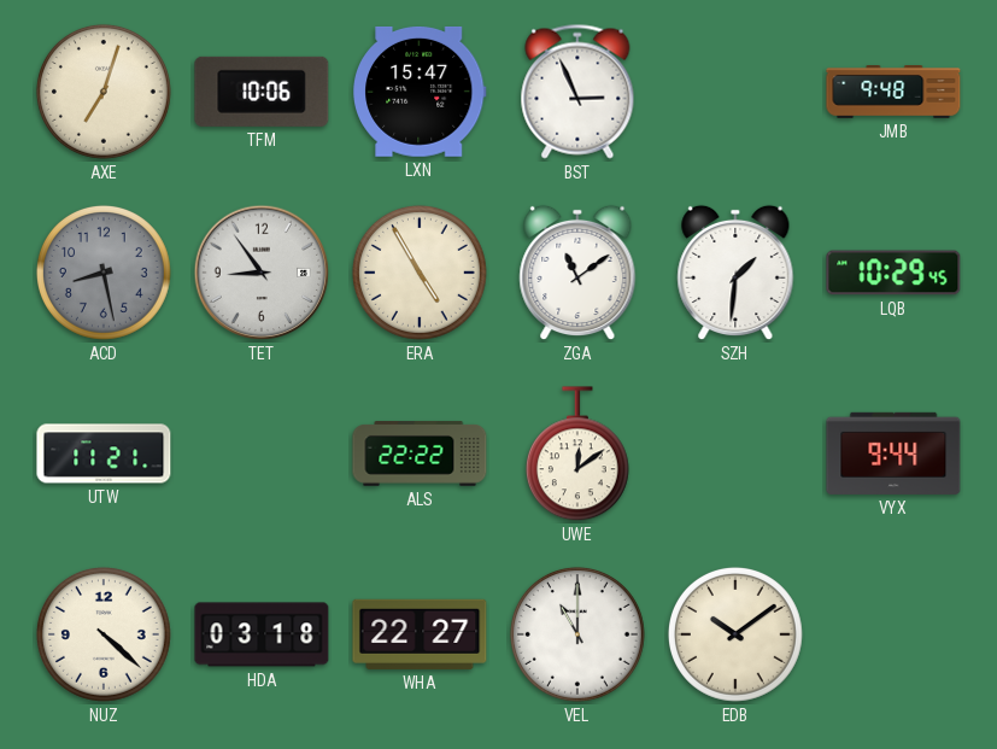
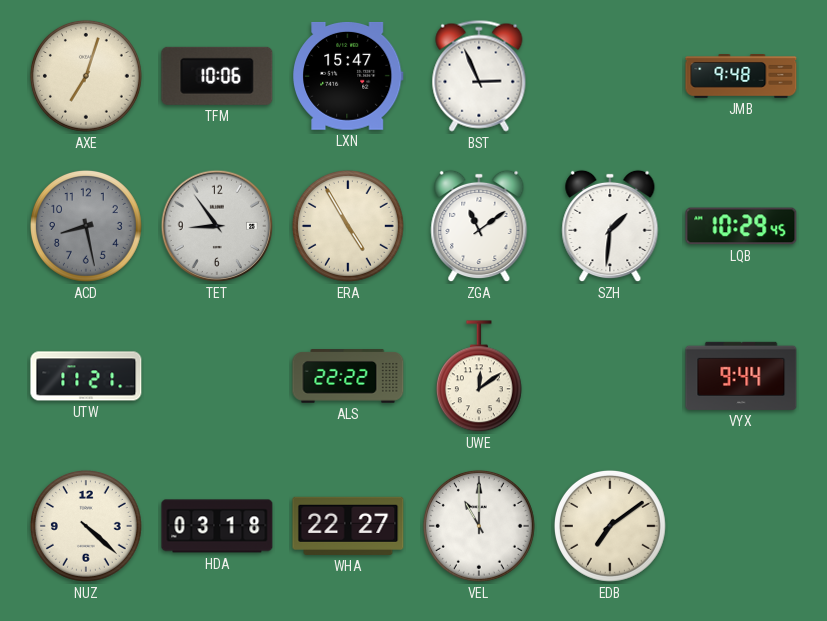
EDB: 10:09 -> 7:09
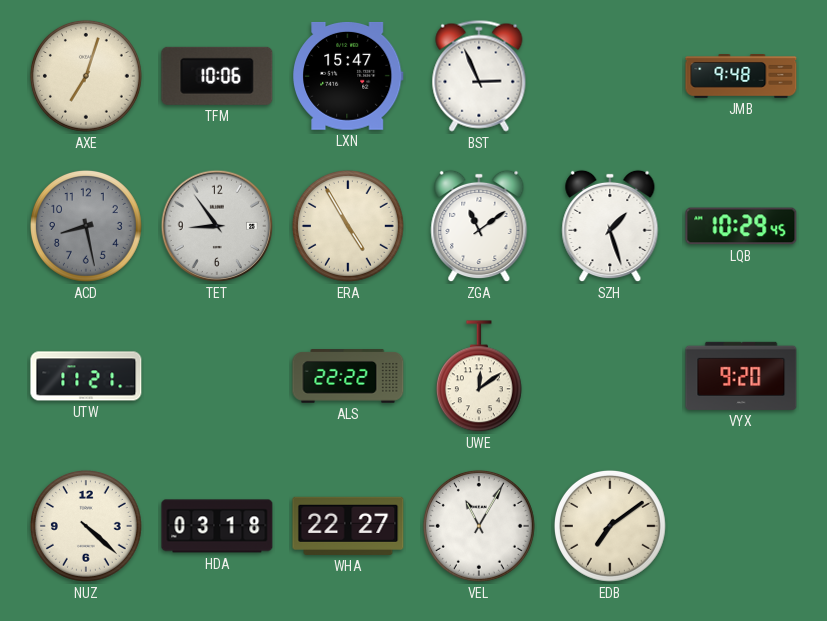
SZH: 1:31 -> 1:27
VYX: 9:44 -> 9:20
VEL: 11:00 -> 11:05
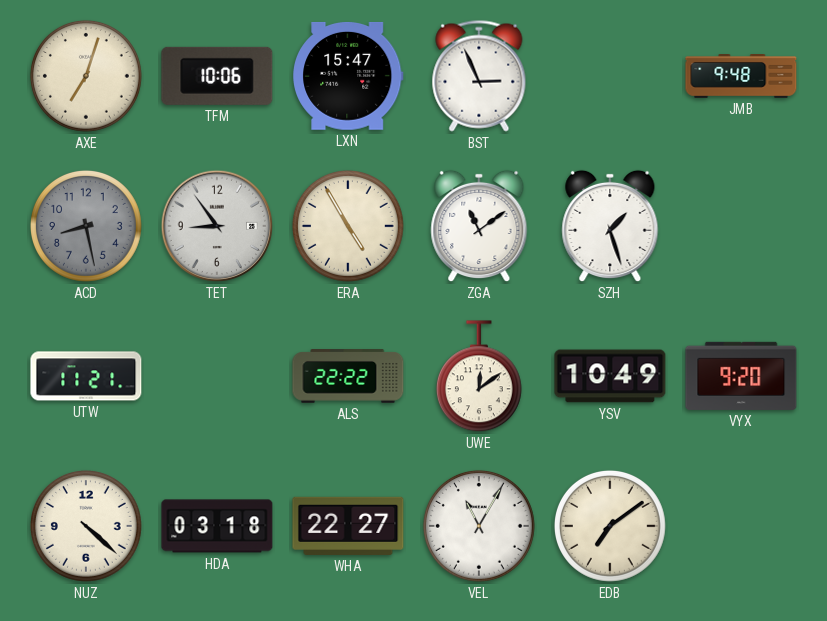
LQB: 10:29 -> none
YSV: none -> 10:49
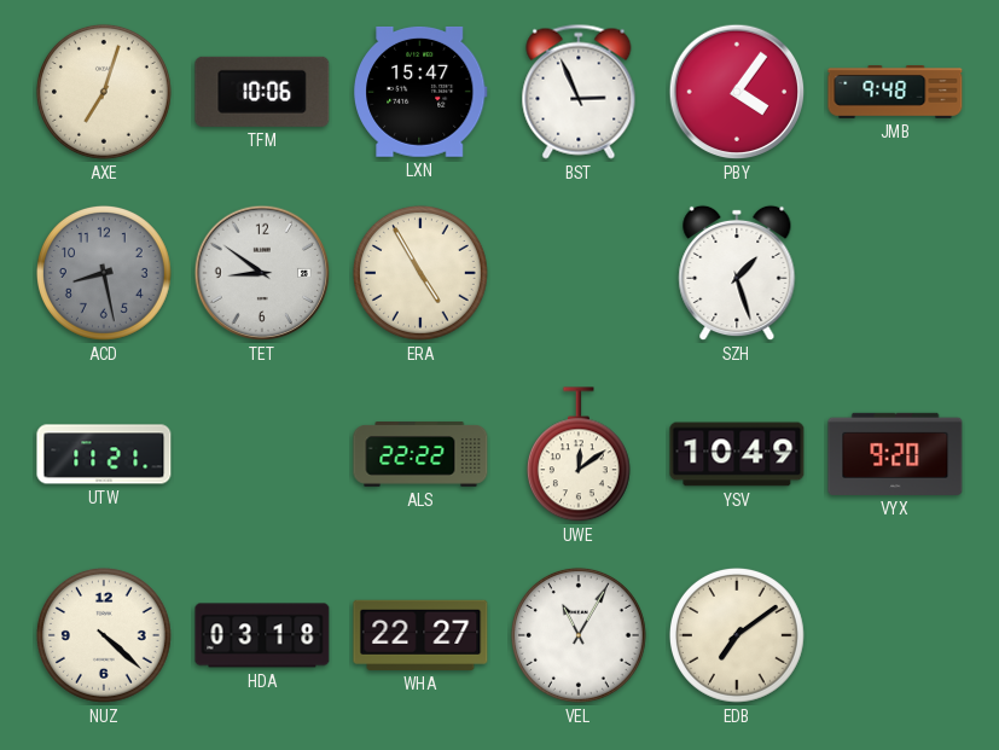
PBY: none -> 4:06
TET: 8:54 -> 8:51
ZGA: 11:09 -> none
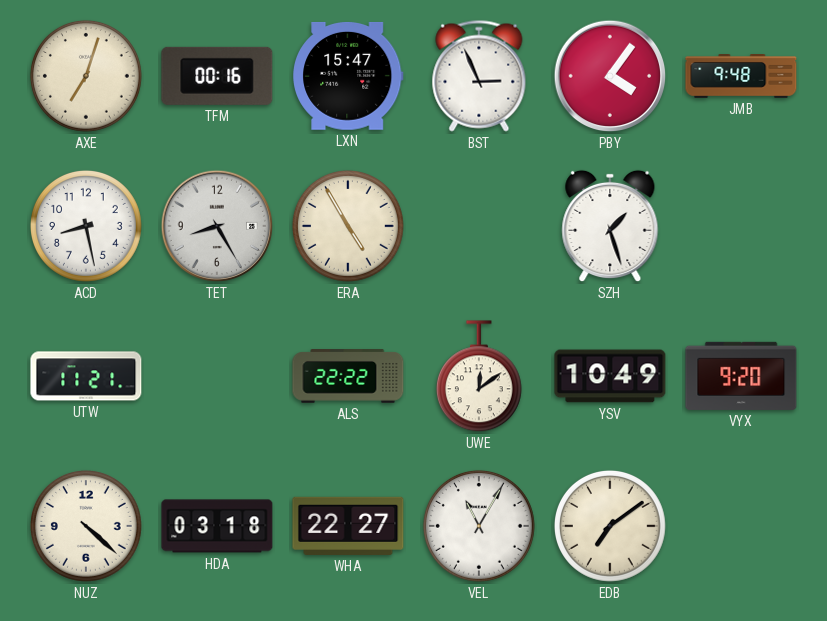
TFM: 10:06 -> 00:16
ACD dial: grey -> white
TET: 8:51 -> 8:25
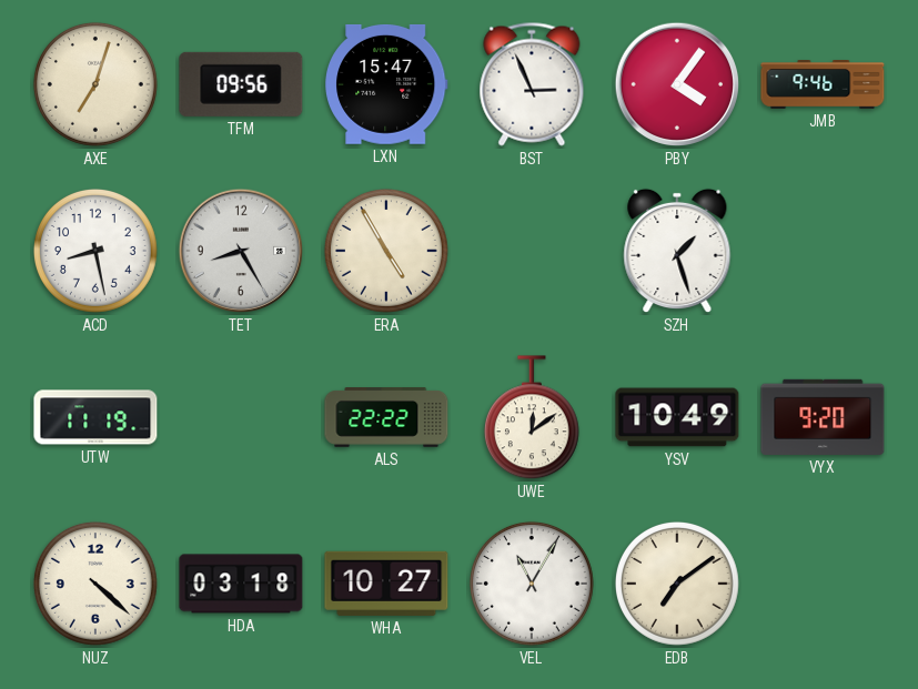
TFM: 00:16 -> 09:56
JMB: 9:48 -> 9:46
UTW: 11:21 -> 11:19
WHA: 22:27 -> 10:27
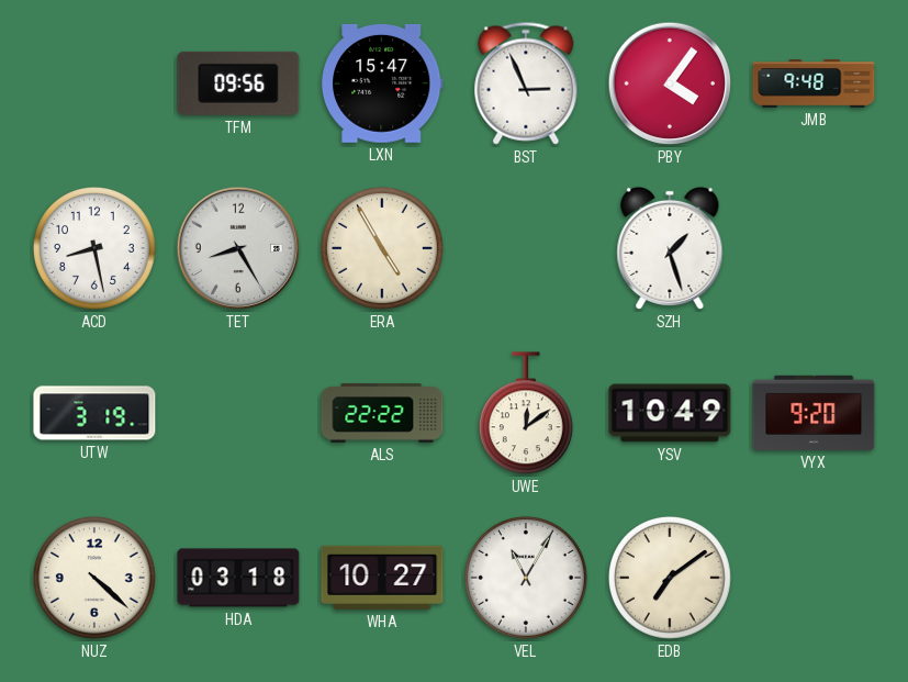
AXE: 7:03 -> none
JMB: 9:46 -> 9:48
UTW: 11:19 -> 3:19
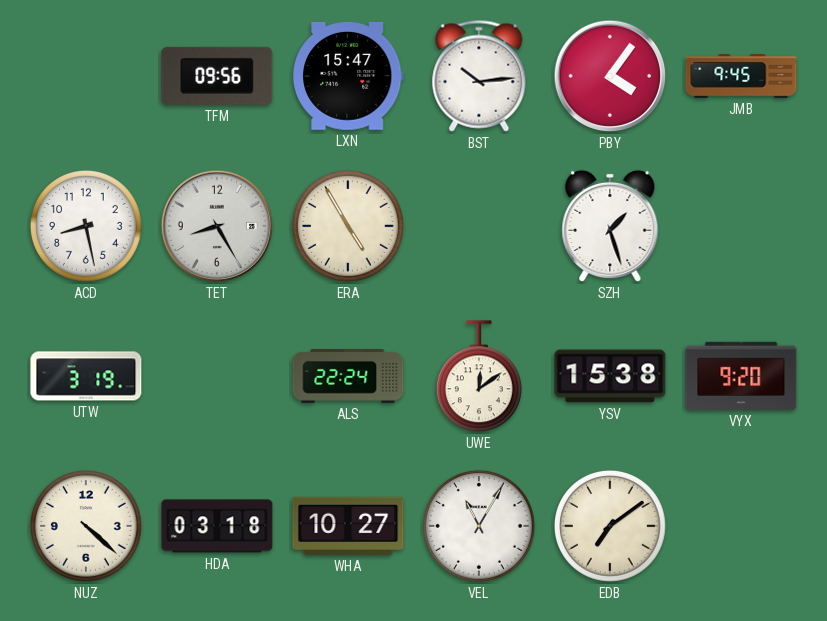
BST: 2:56 -> 10:14
JMB: 9:48 -> 9:45
ALS: 22:22 -> 22:24
YSV: 10:49 -> 15:38
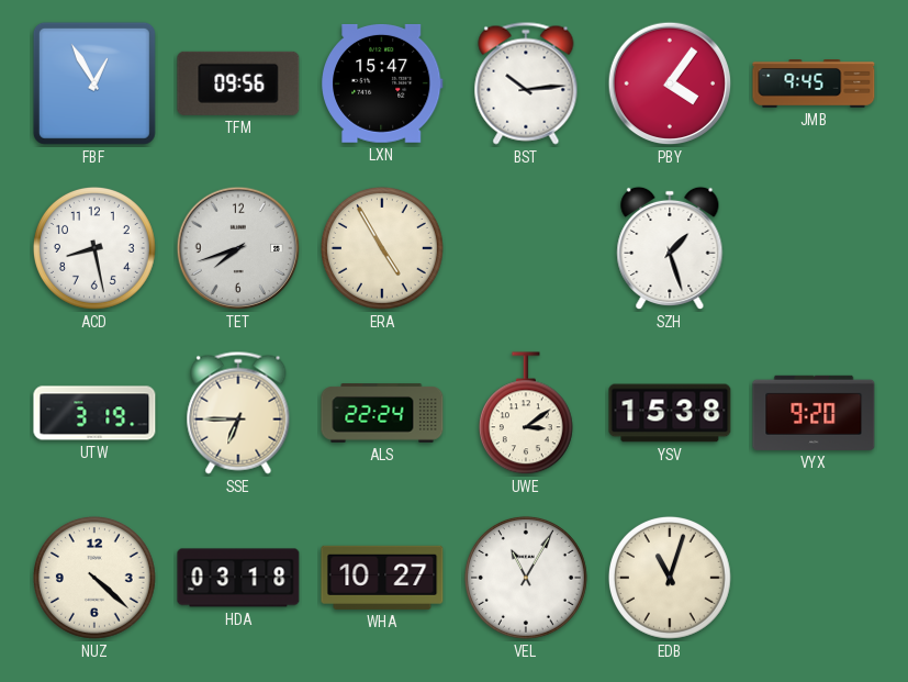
FBF: none -> 12:55
TET: 8:25 -> 7:42
SSE: none -> 6:45
UWE: 12:09 -> 3:09
EDB: 7:09 -> 11:03
